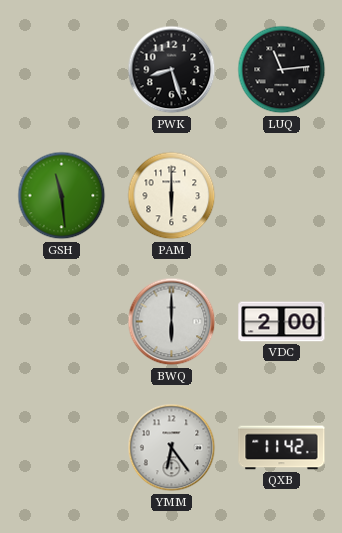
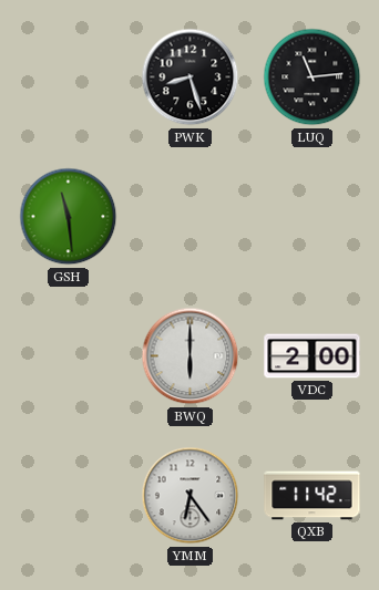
PAM: 6:00 -> none
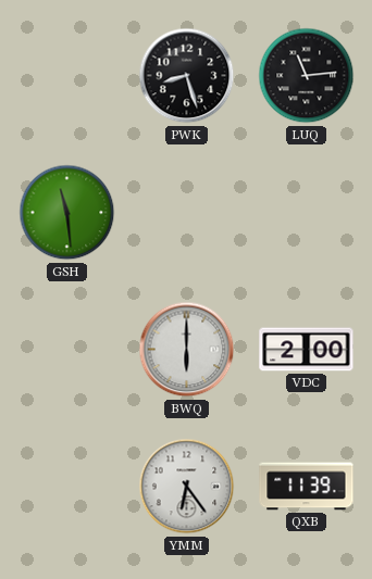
QXB: 11:42 -> 11:39
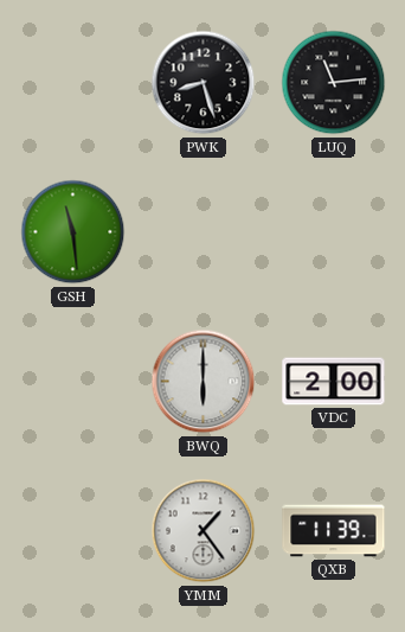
YMM: 6:24 -> 1:24
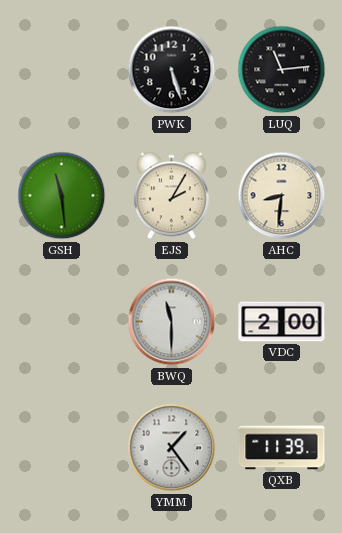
PWK: 8:27 -> 5:27
EJS: none -> 2:05
AHC: none -> 8:31
BWQ: 6:00 -> 11:30
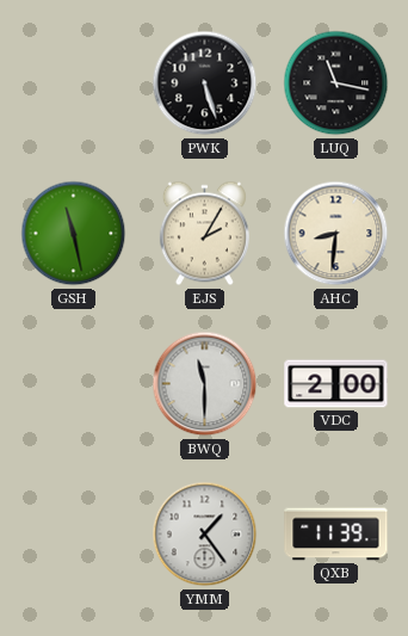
LUQ: 11:14 -> 11:17
GSH: 11:29 -> 11:28
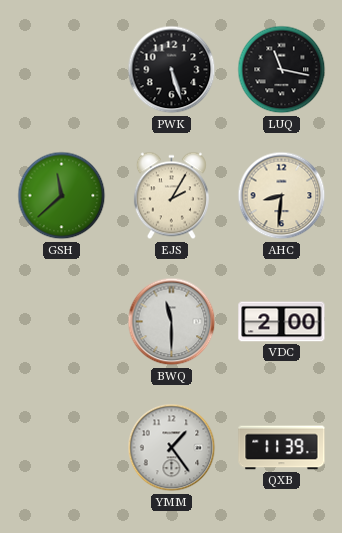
GSH: 11:28 -> 11:38
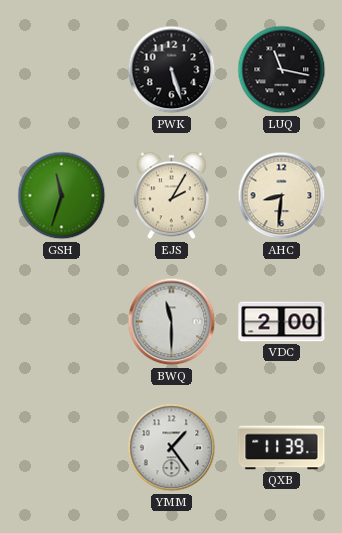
GSH: 11:38 -> 11:33
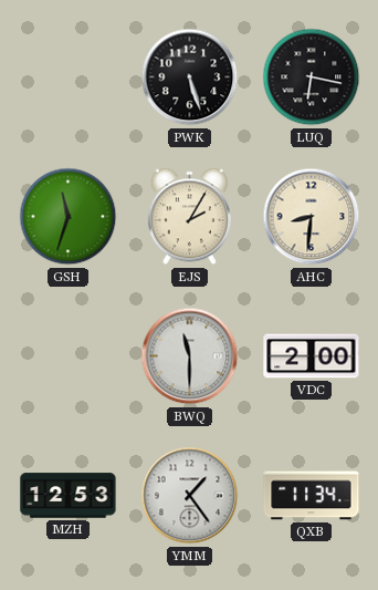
LUQ: 11:17 -> 6:17
MZH: none -> 12:53
QXB: 11:39 -> 11:34
